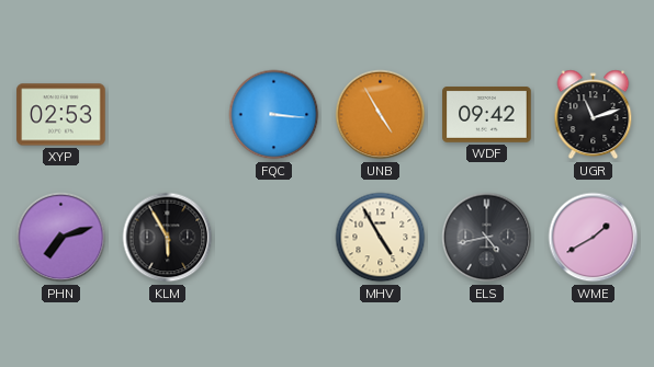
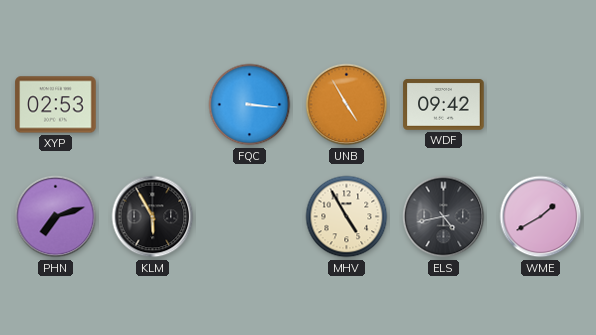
UGR: 11:12 -> none
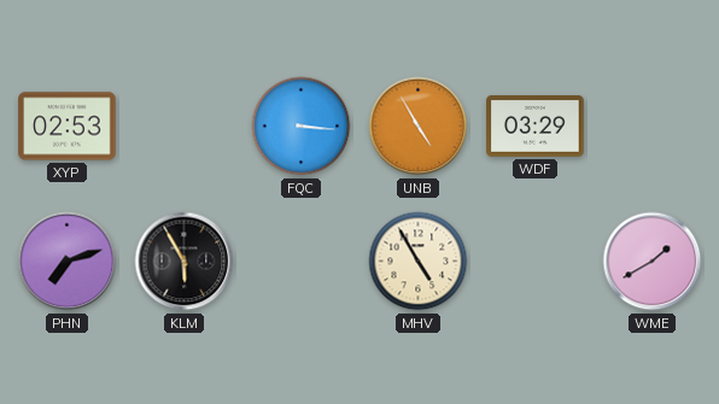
WDF: 09:42 -> 03:29
ELS: 4:43 -> none
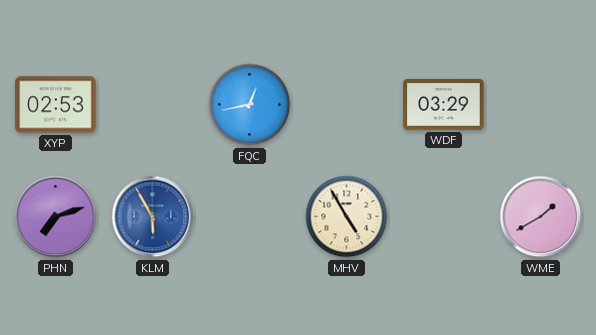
FQC: 3:16 -> 12:43
UNB: 4:55 -> none
KLM dial: black -> blue
